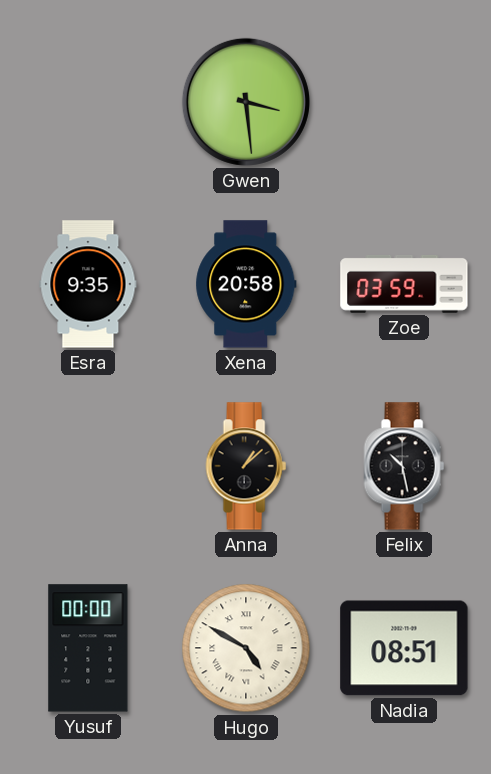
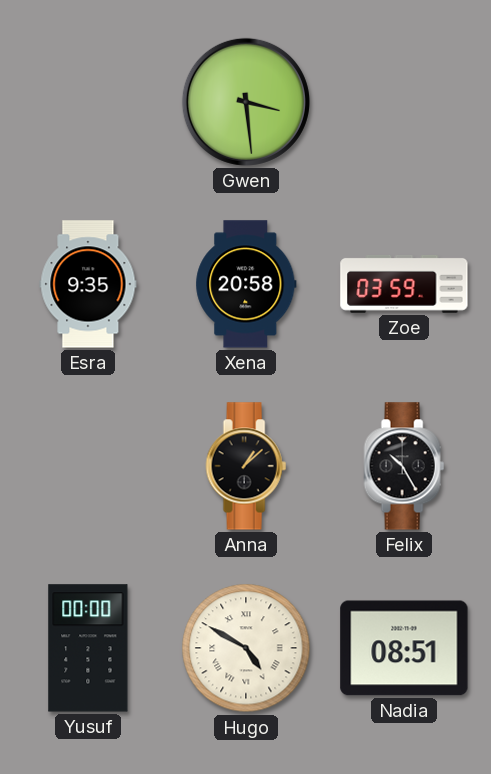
Felix: 10:28 -> 10:25
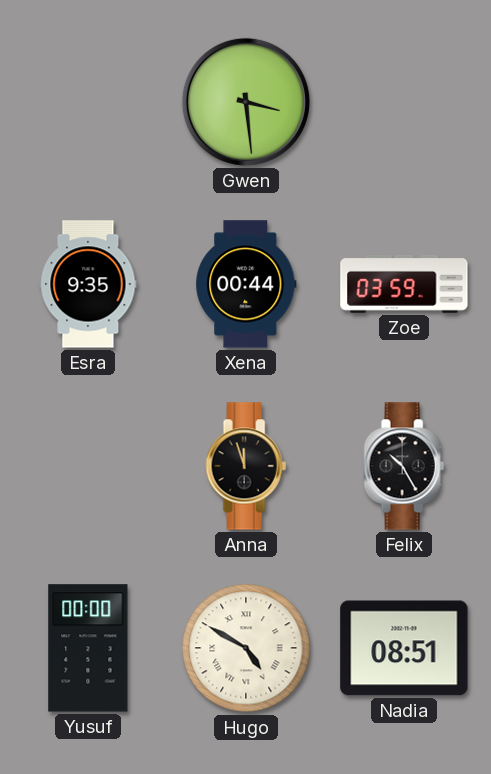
Xena: 20:58 -> 00:44
Anna: 1:08 -> 11:57
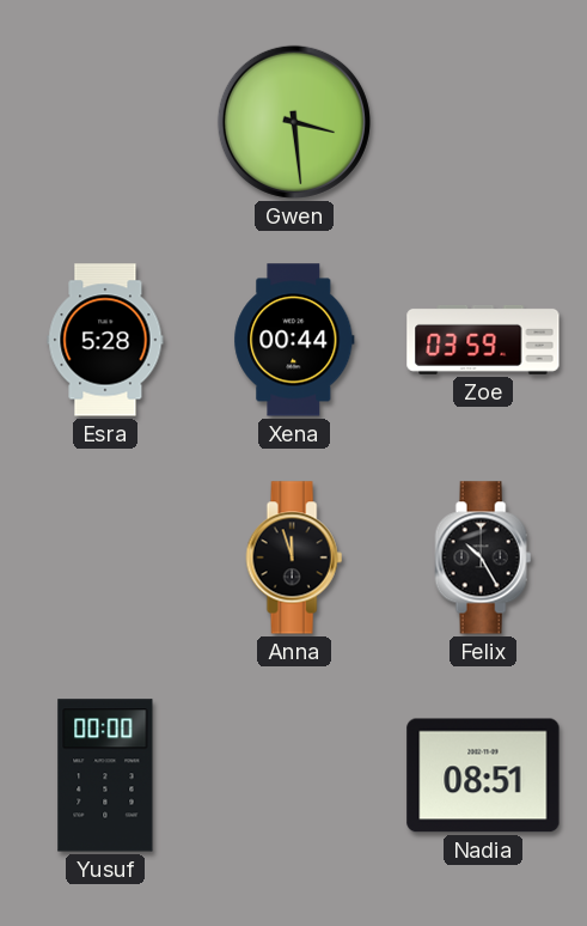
Esra: 9:35 -> 5:28
Hugo: 4:50 -> none
